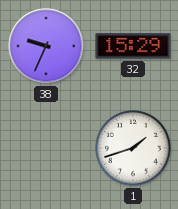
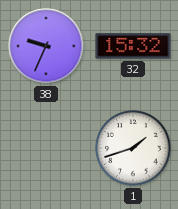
32: 15:29 -> 15:32
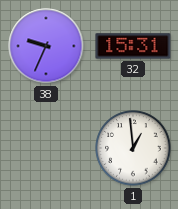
32: 15:32 -> 15:31
1: 1:42 -> 12:59
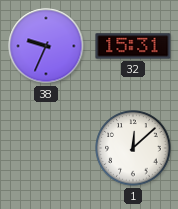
1: 12:59 -> 12:08
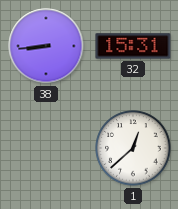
38: 9:34 -> 8:44
1: 12:08 -> 12:38
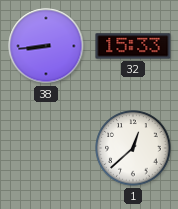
32: 15:31 -> 15:33
